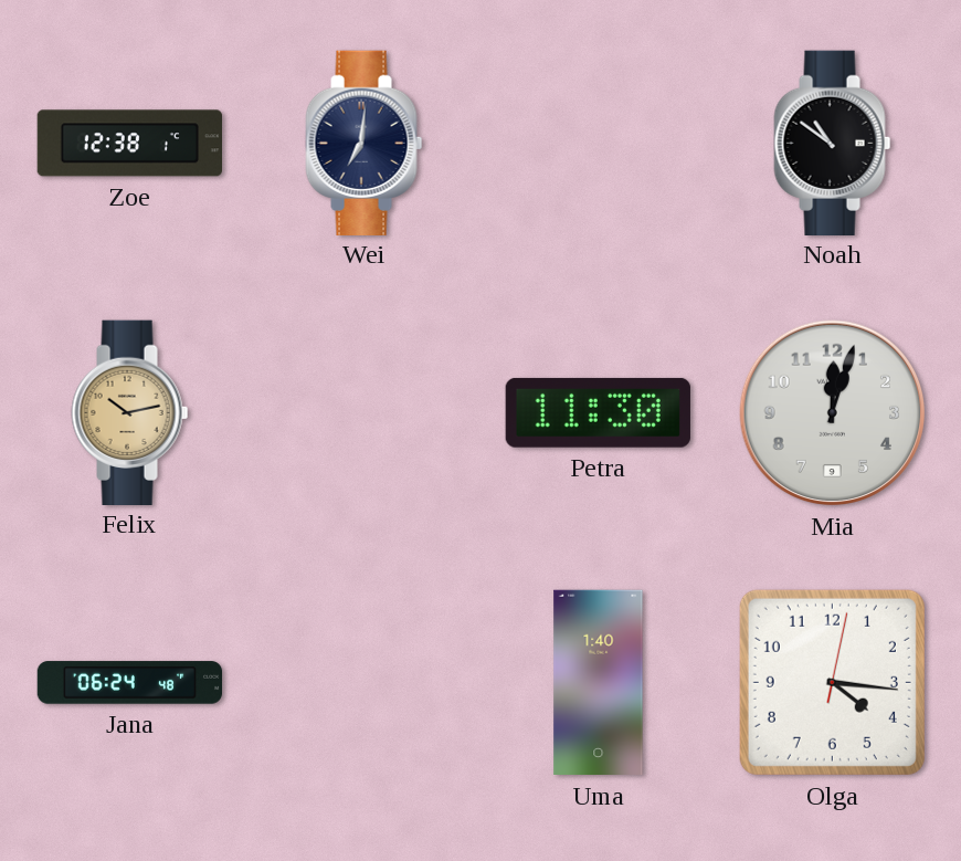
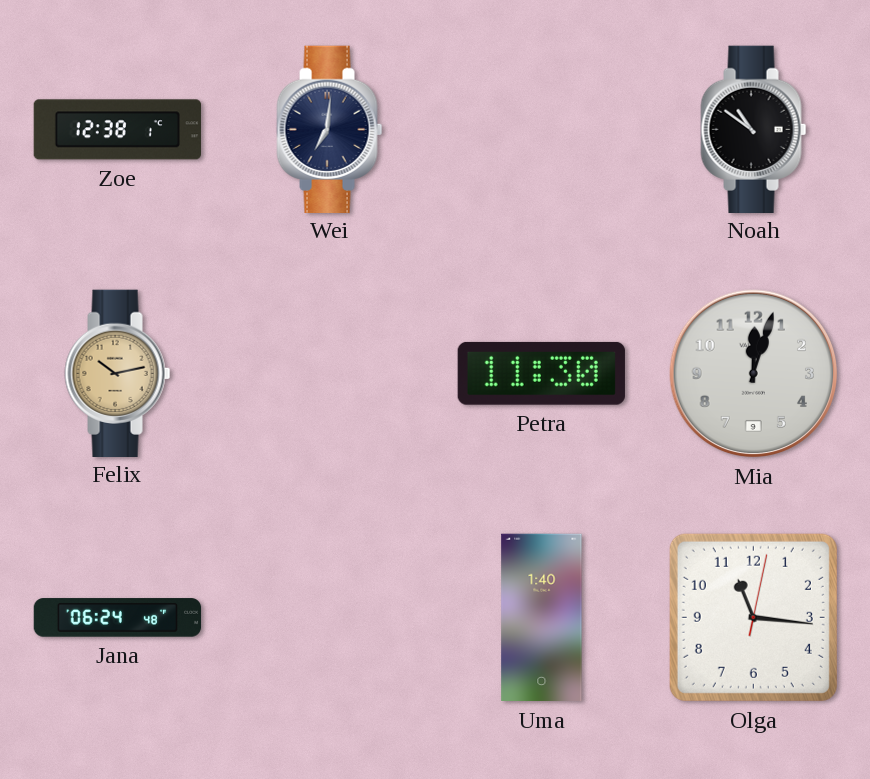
Olga: 4:16 -> 11:16
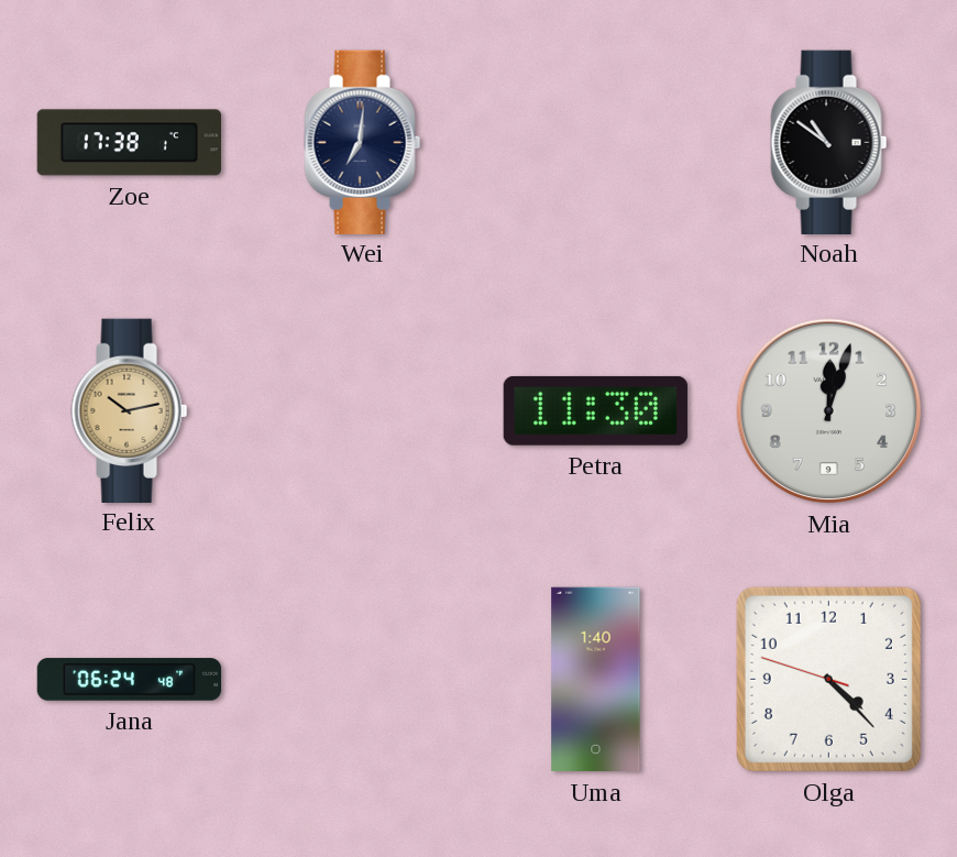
Zoe: 12:38 -> 17:38
Olga: 11:16 -> 4:22
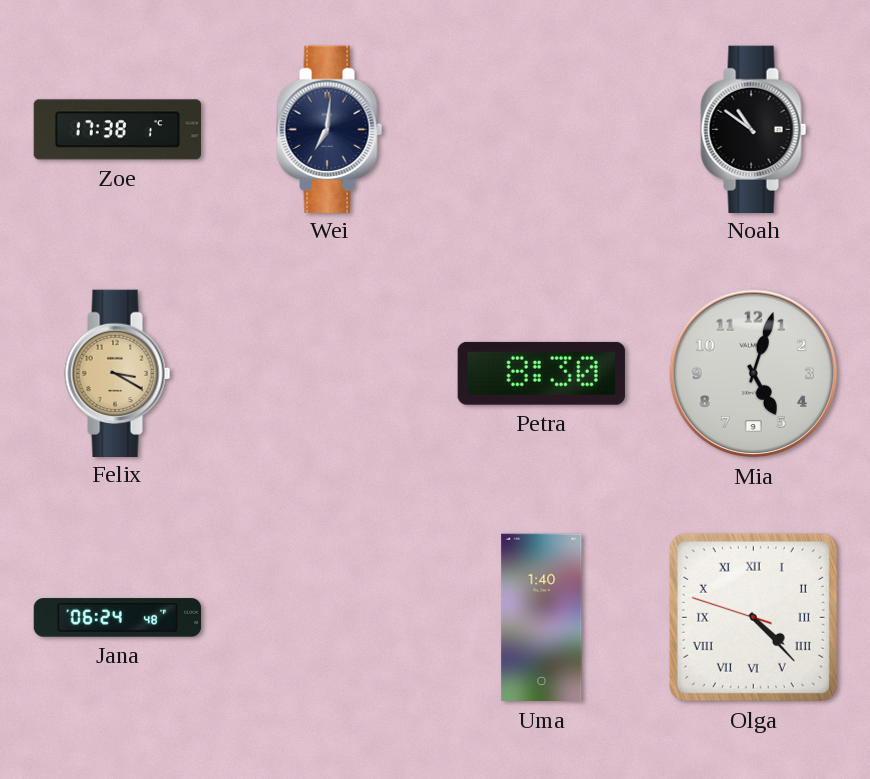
Felix: 10:13 -> 3:20
Petra: 11:30 -> 8:30
Mia: 12:03 -> 5:03
Olga numerals: Arabic -> Roman
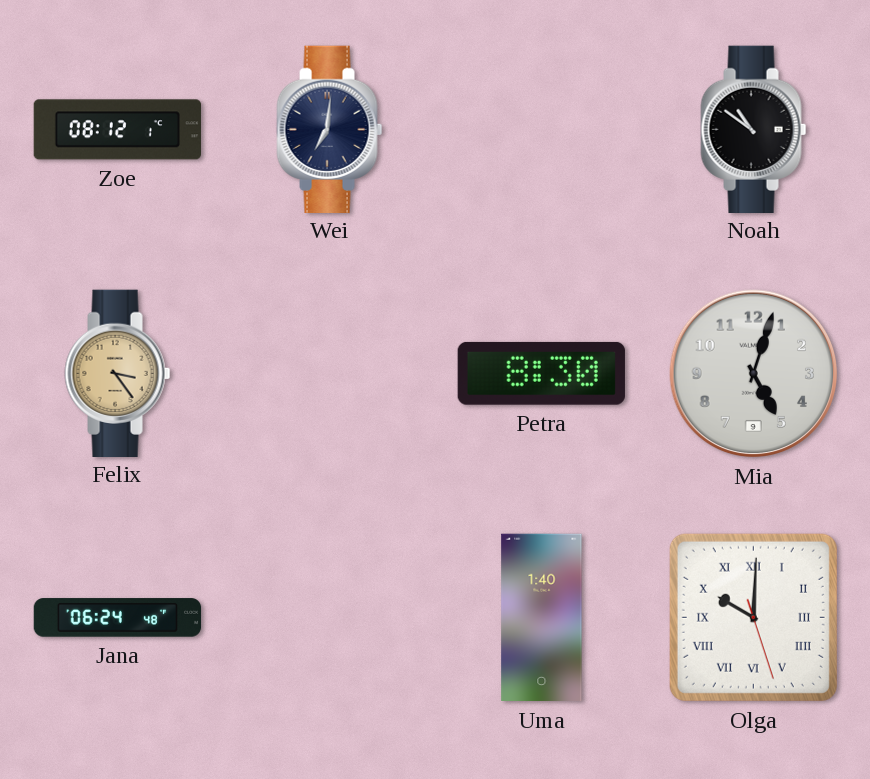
Zoe: 17:38 -> 08:12
Felix: 3:20 -> 3:24
Olga: 4:22 -> 10:00
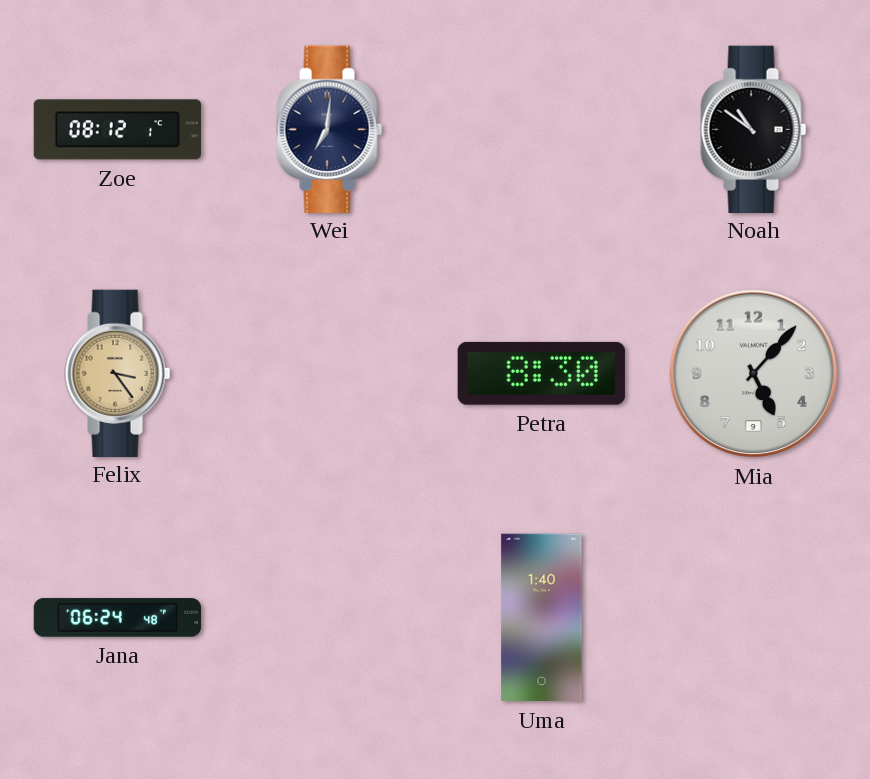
Mia: 5:03 -> 5:07
Olga: 10:00 -> none
